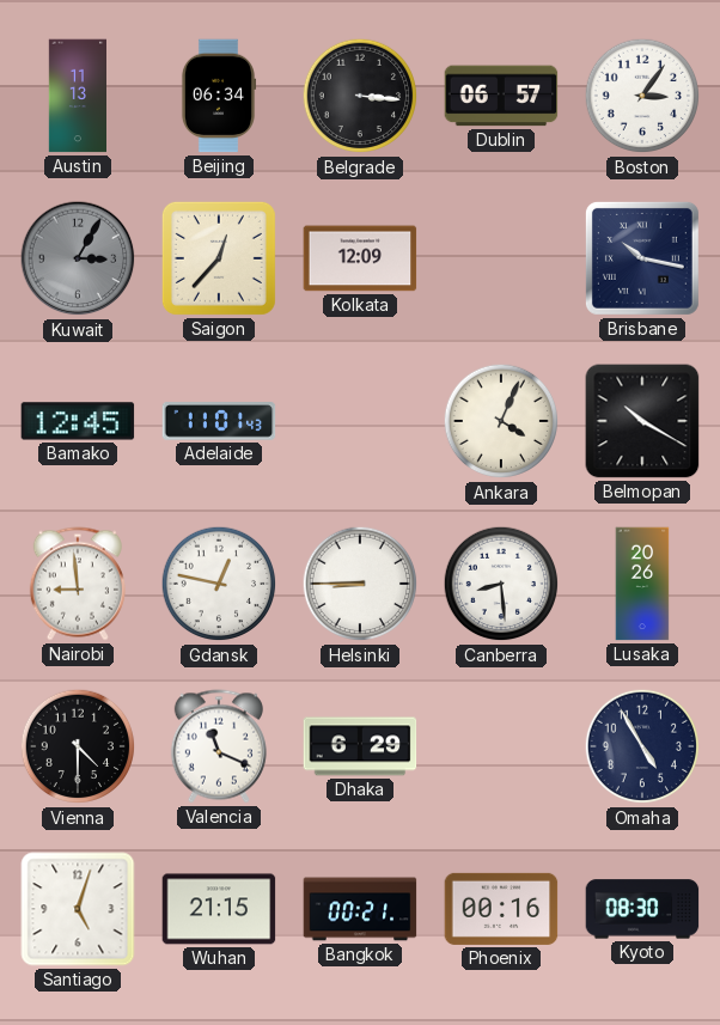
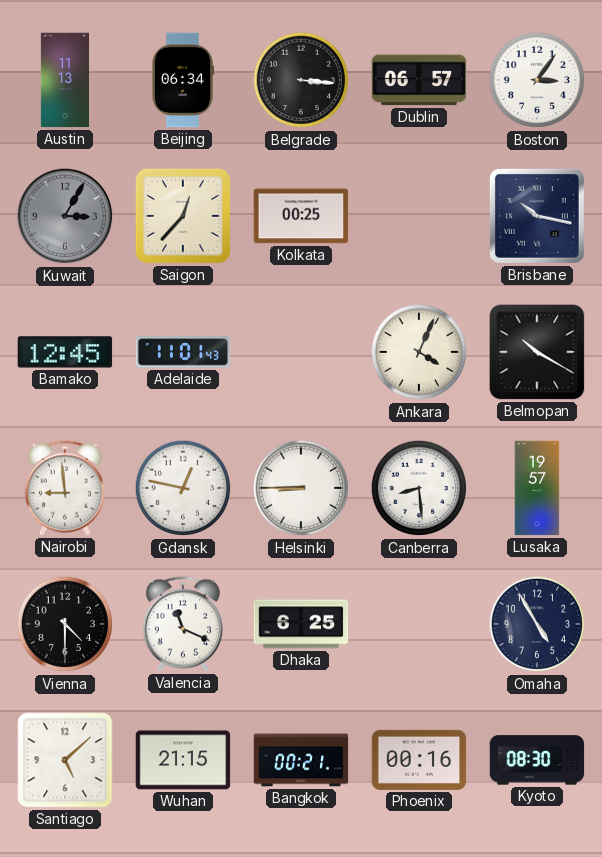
Kolkata: 12:09 -> 00:25
Lusaka: 20:26 -> 19:57
Dhaka: 6:29 -> 6:25
Santiago: 5:03 -> 5:08
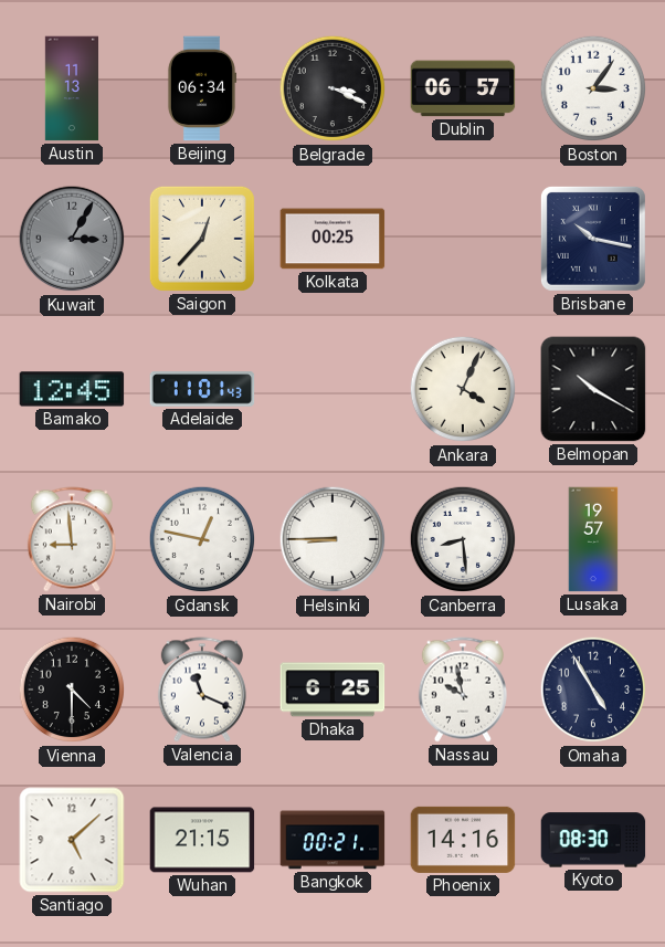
Belgrade: 3:16 -> 3:19
Nassau: none -> 9:58
Phoenix: 00:16 -> 14:16
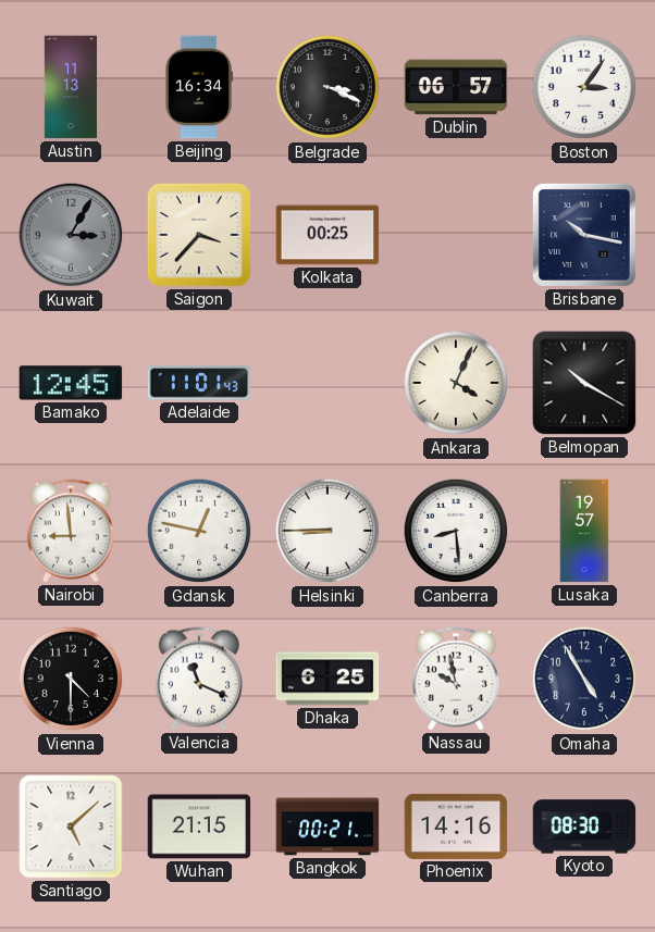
Beijing: 06:34 -> 16:34
Saigon: 12:37 -> 3:37
